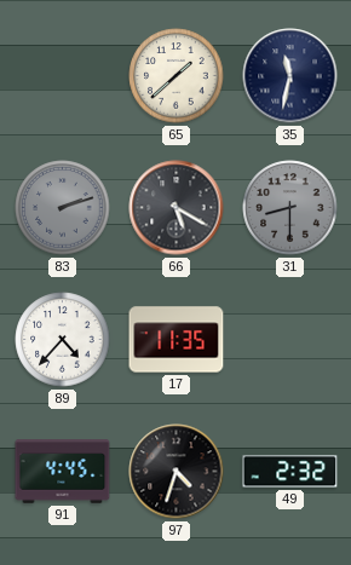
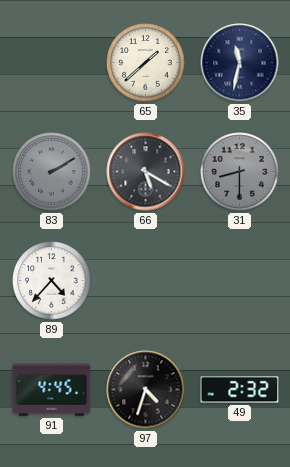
83: 2:12 -> 2:10
17: 11:35 -> none
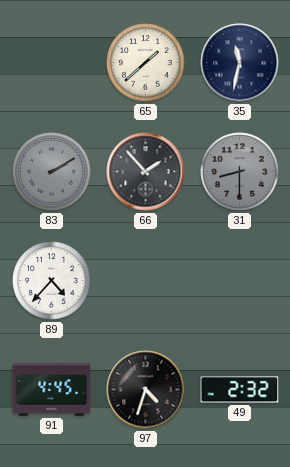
66: 5:20 -> 1:53
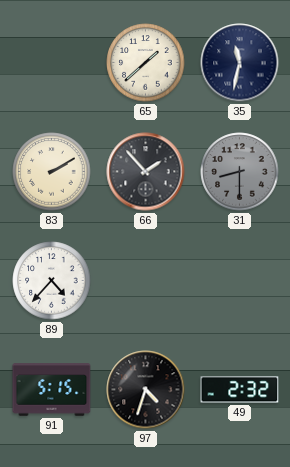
83 dial: grey -> cream
91: 4:45 -> 5:15
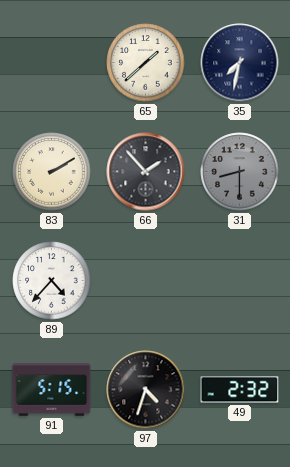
35: 11:32 -> 7:32
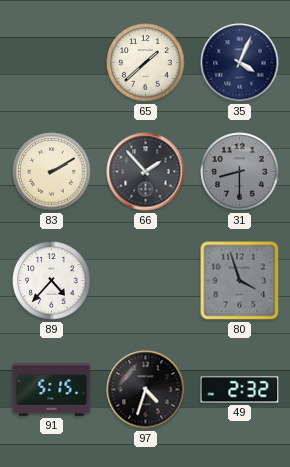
35: 7:32 -> 4:04
80: none -> 3:57
